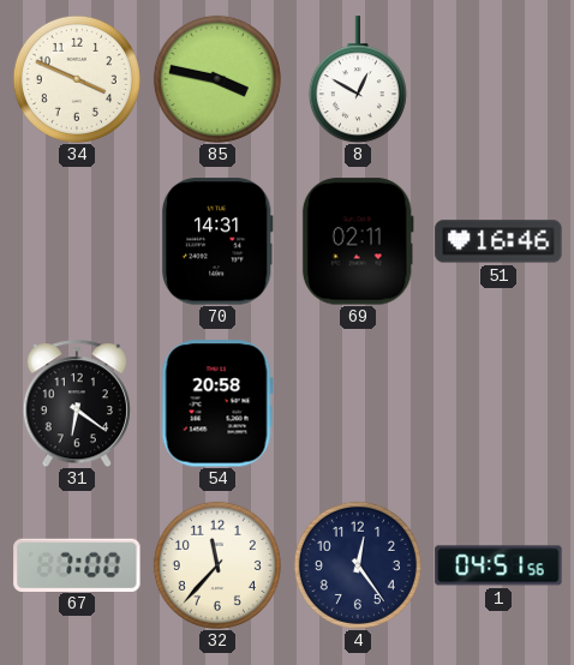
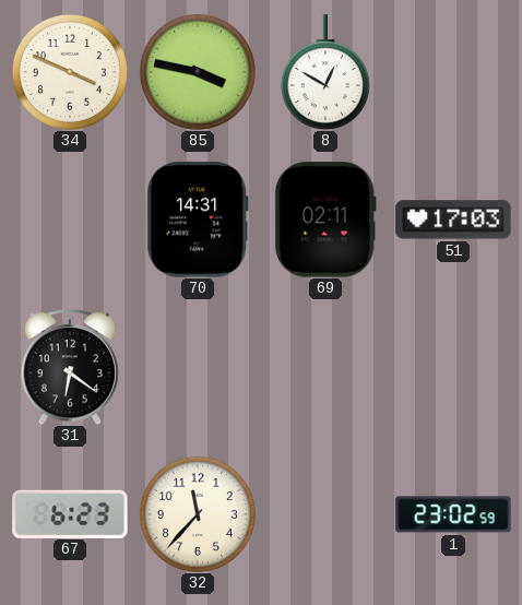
51: 16:46 -> 17:03
54: 20:58 -> none
67: 7:00 -> 6:23
4: 12:24 -> none
1: 04:51 -> 23:02
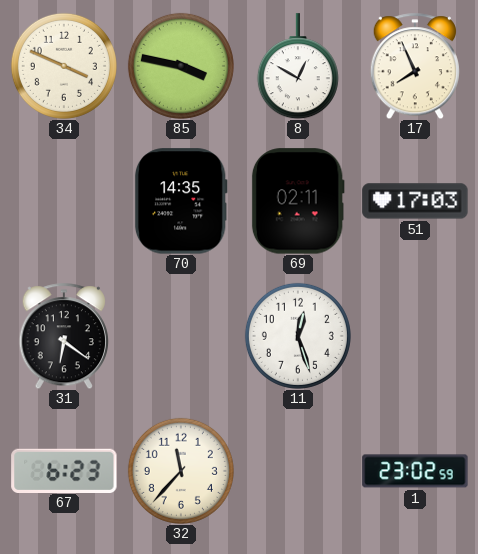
17: none -> 7:56
70: 14:31 -> 14:35
11: none -> 12:27
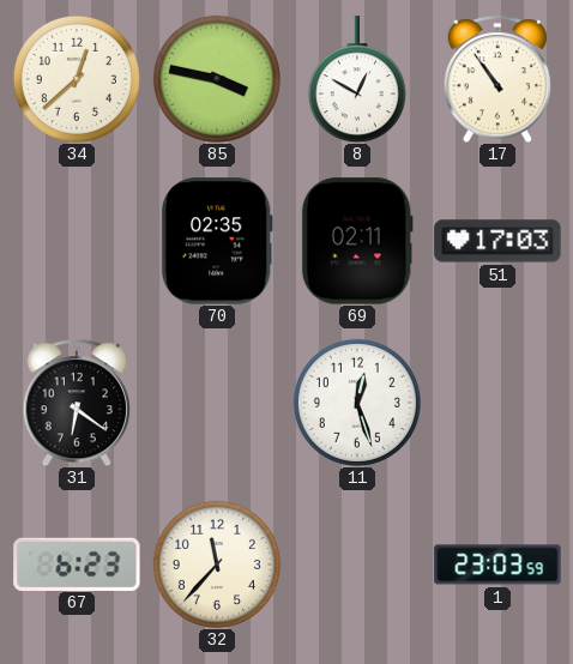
34: 3:49 -> 12:38
17: 7:56 -> 10:54
70: 14:35 -> 02:35
1: 23:02 -> 23:03
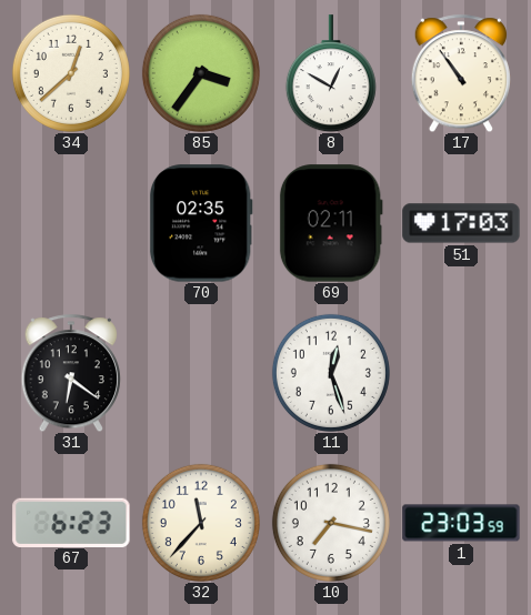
85: 3:47 -> 3:36
10: none -> 7:17
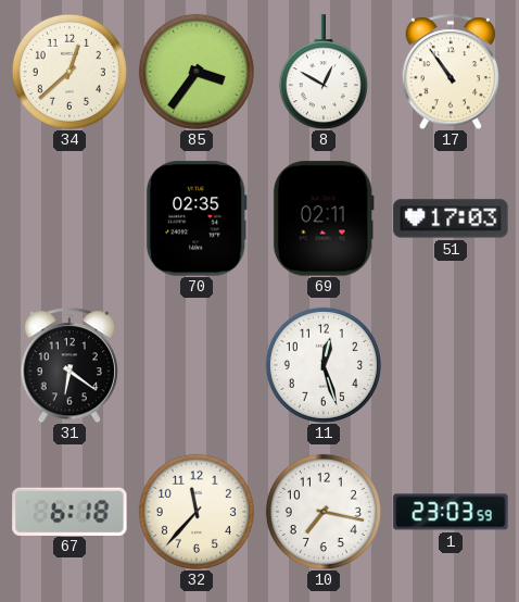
67: 6:23 -> 6:18
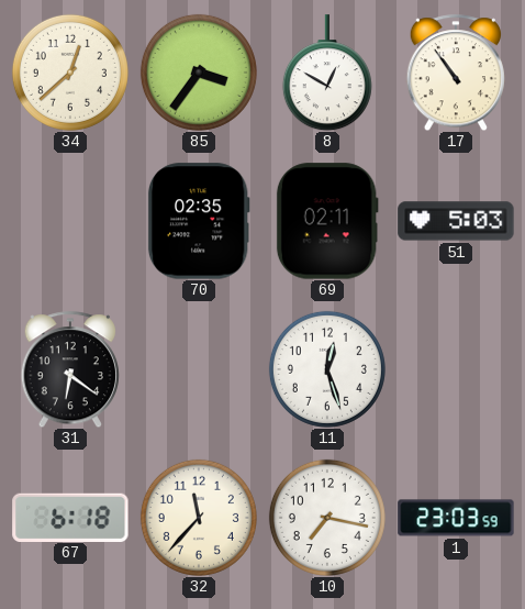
51: 17:03 -> 5:03
